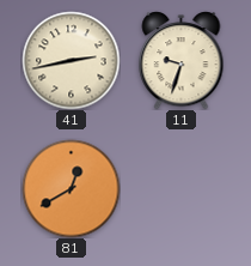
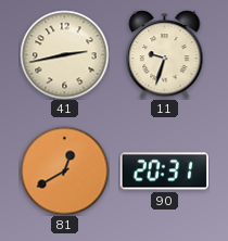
90: none -> 20:31
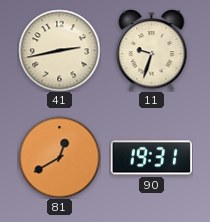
90: 20:31 -> 19:31
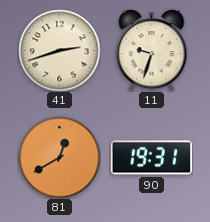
41: 2:43 -> 2:42
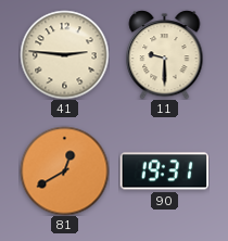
41: 2:42 -> 2:46
11: 9:33 -> 9:30
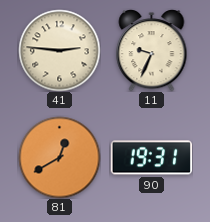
11: 9:30 -> 9:34
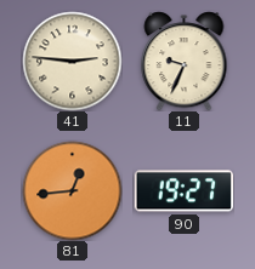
81: 12:40 -> 12:44
90: 19:31 -> 19:27
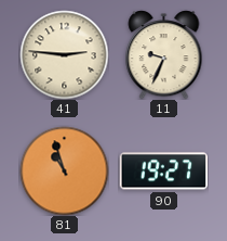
81: 12:44 -> 10:57
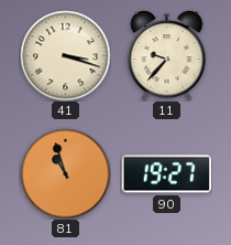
41: 2:46 -> 3:18
11: 9:34 -> 9:37
